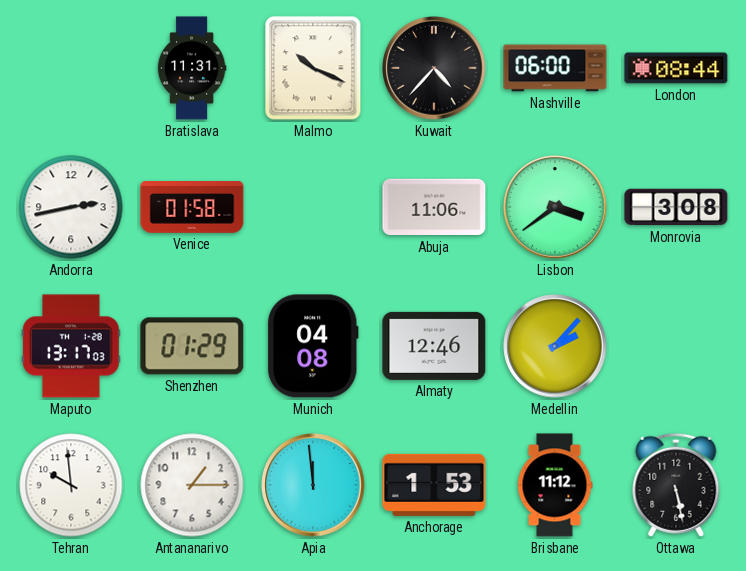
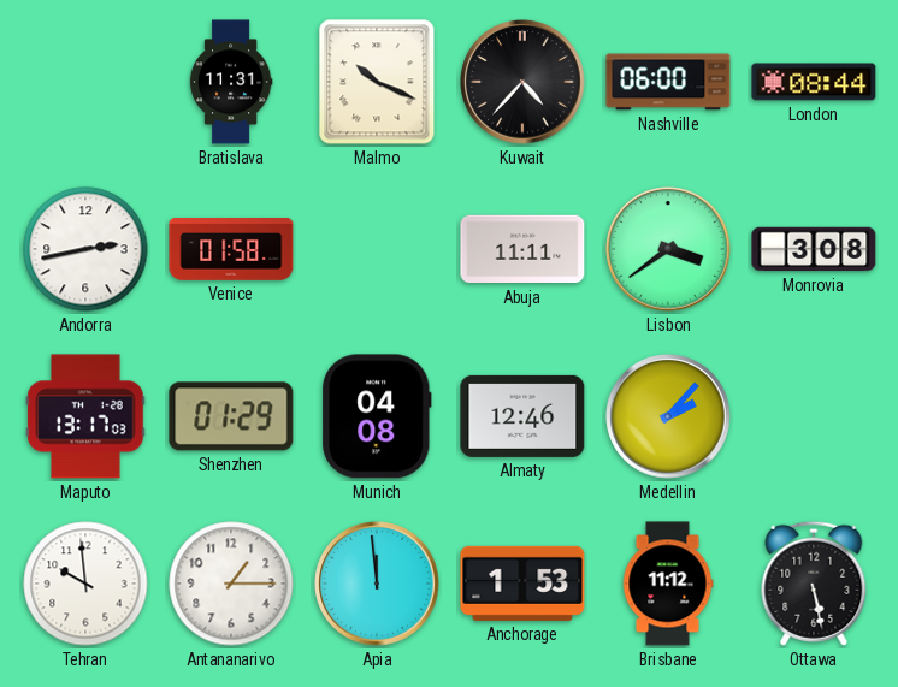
Abuja: 11:06 -> 11:11
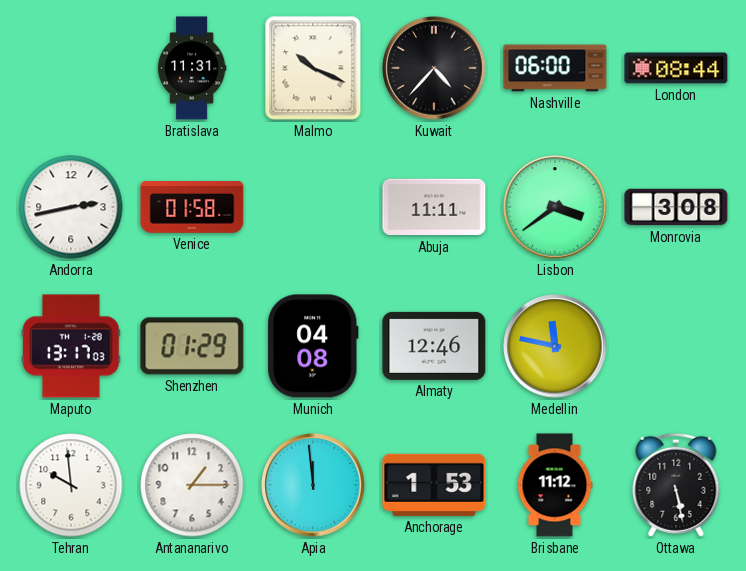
Medellin: 2:07 -> 11:47
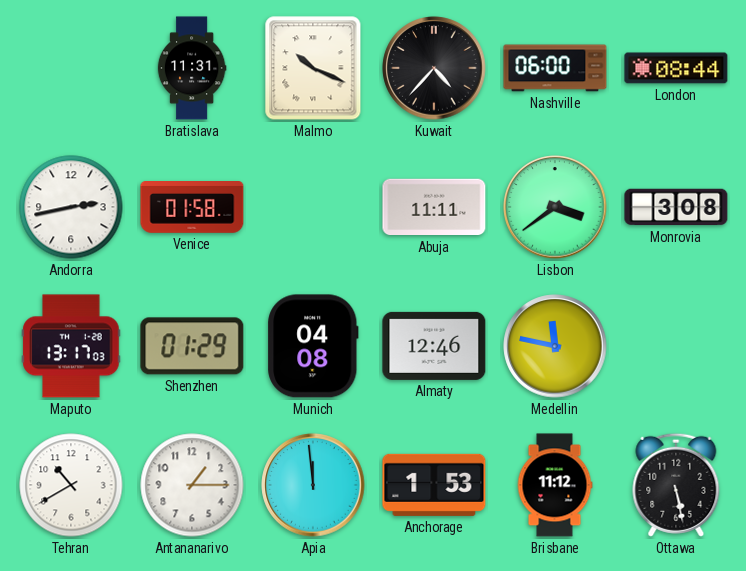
Tehran: 9:59 -> 10:40
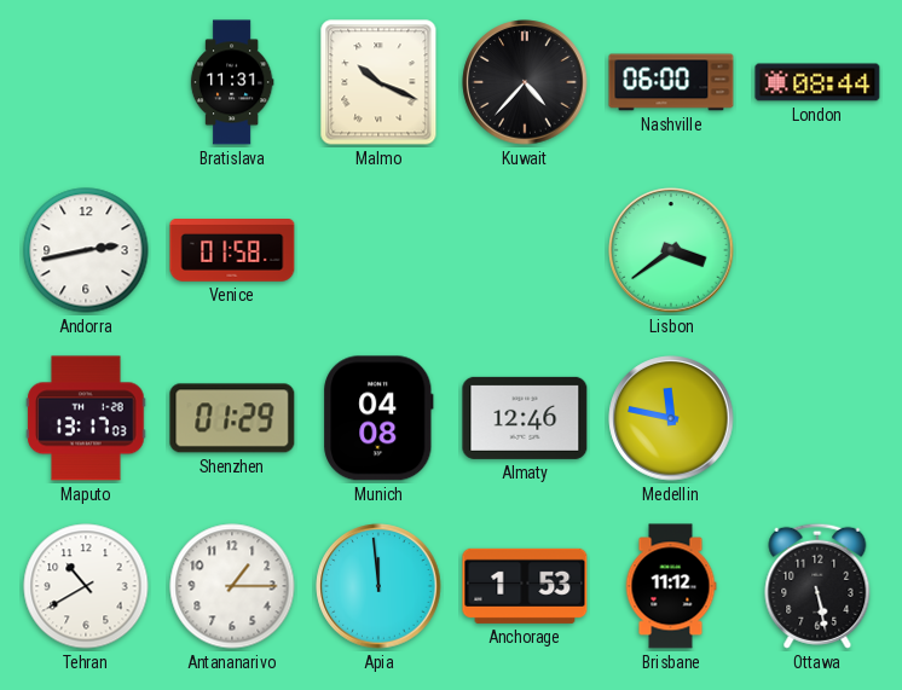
Abuja: 11:11 -> none
Monrovia: 3:08 -> none
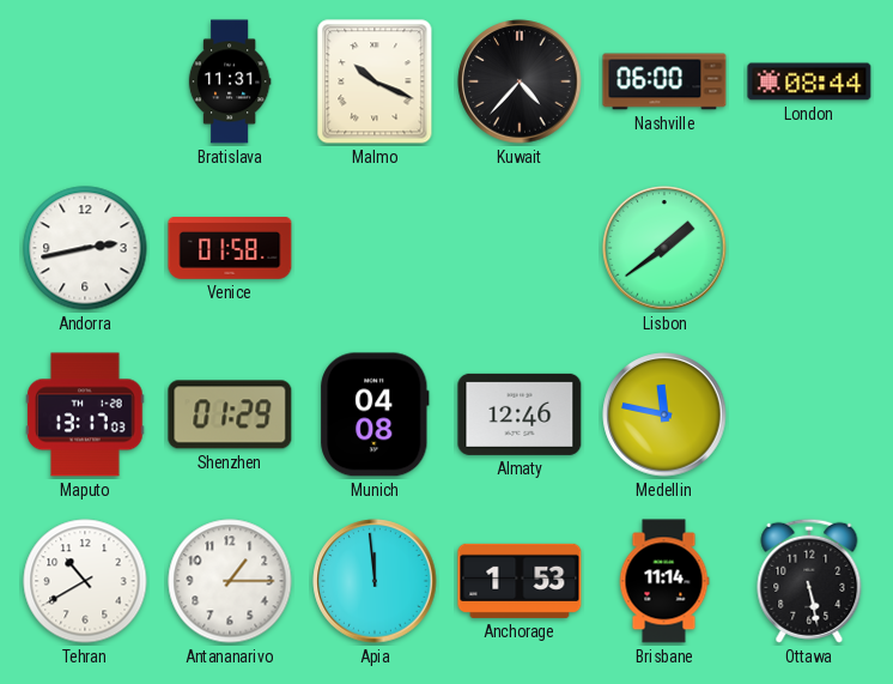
Lisbon: 3:39 -> 1:39
Brisbane: 11:12 -> 11:14
